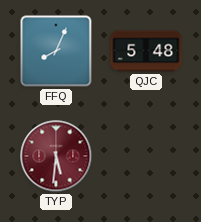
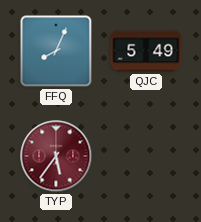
QJC: 5:48 -> 5:49
TYP: 5:31 -> 5:36
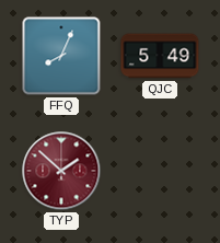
TYP: 5:36 -> 1:52
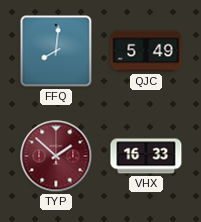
FFQ: 8:04 -> 8:01
VHX: none -> 16:33
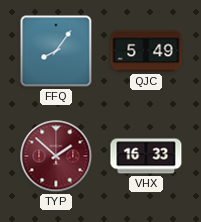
FFQ: 8:01 -> 8:06
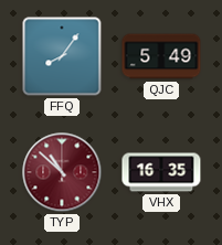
TYP: 1:52 -> 10:52
VHX: 16:33 -> 16:35
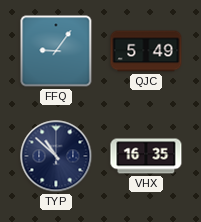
FFQ: 8:06 -> 9:06
TYP dial: burgundy -> navy
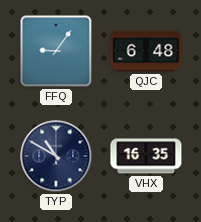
QJC: 5:49 -> 6:48
TYP: 10:52 -> 10:50
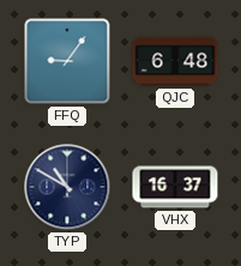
VHX: 16:35 -> 16:37
